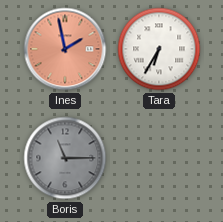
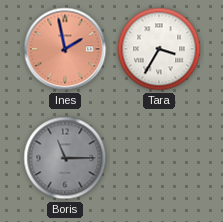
Tara: 6:35 -> 3:35
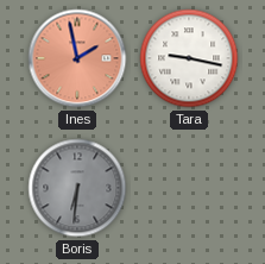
Tara: 3:35 -> 9:17
Boris: 11:15 -> 6:31
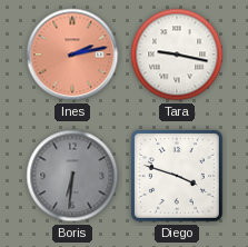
Ines: 1:58 -> 2:13
Diego: none -> 3:48
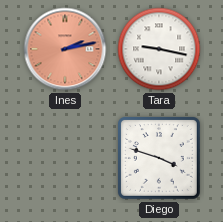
Boris: 6:31 -> none
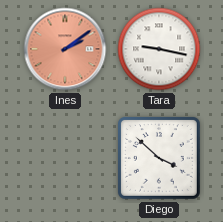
Ines: 2:13 -> 2:09
Diego: 3:48 -> 3:52
